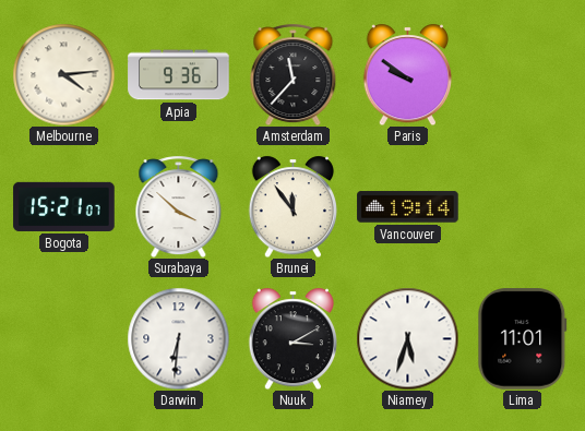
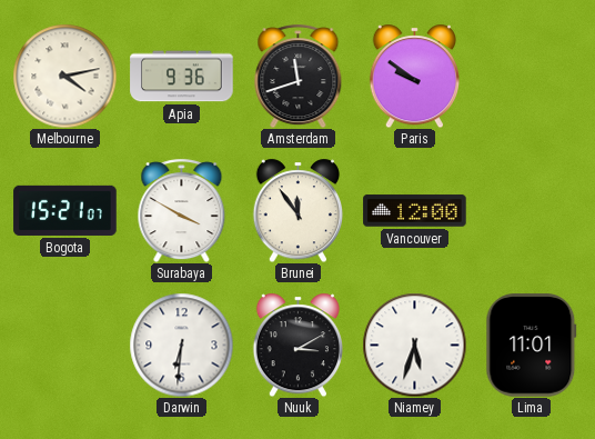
Melbourne: 4:14 -> 4:13
Amsterdam: 11:37 -> 11:42
Surabaya: 3:52 -> 3:50
Vancouver: 19:14 -> 12:00
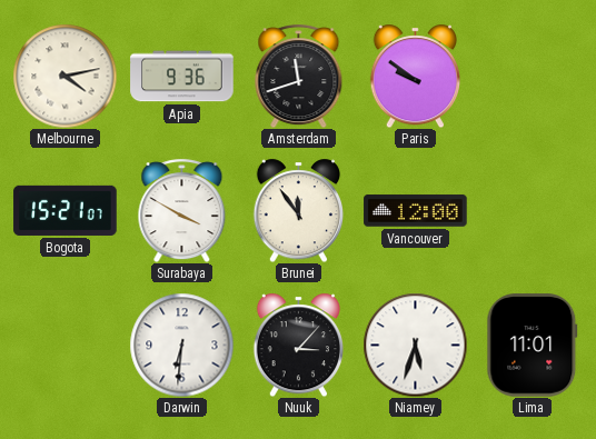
Nuuk: 3:10 -> 3:07
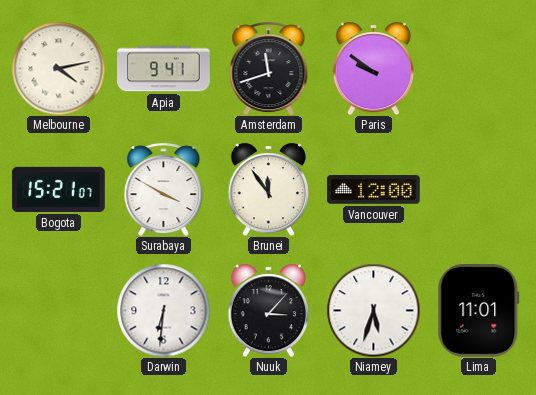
Apia: 9:36 -> 9:41
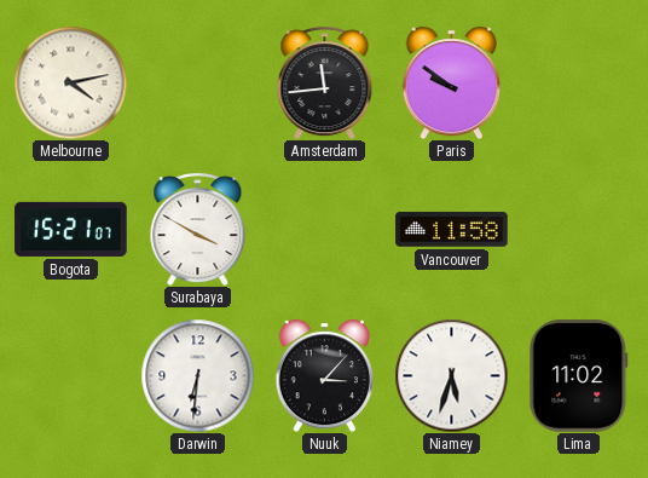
Apia: 9:41 -> none
Amsterdam: 11:42 -> 11:44
Brunei: 11:54 -> none
Vancouver: 12:00 -> 11:58
Lima: 11:01 -> 11:02
